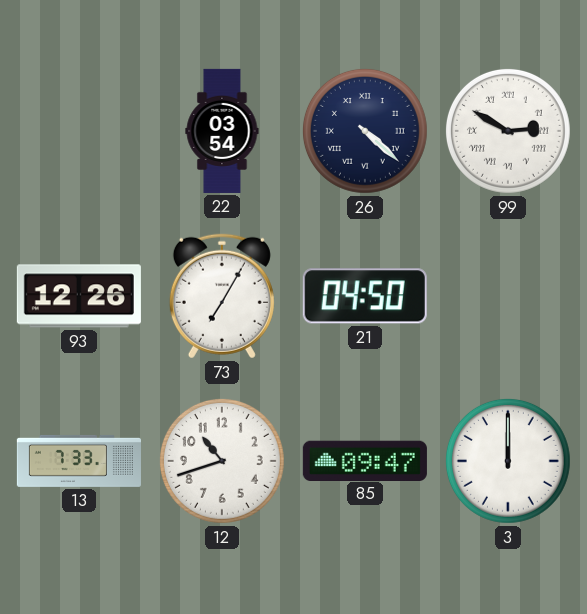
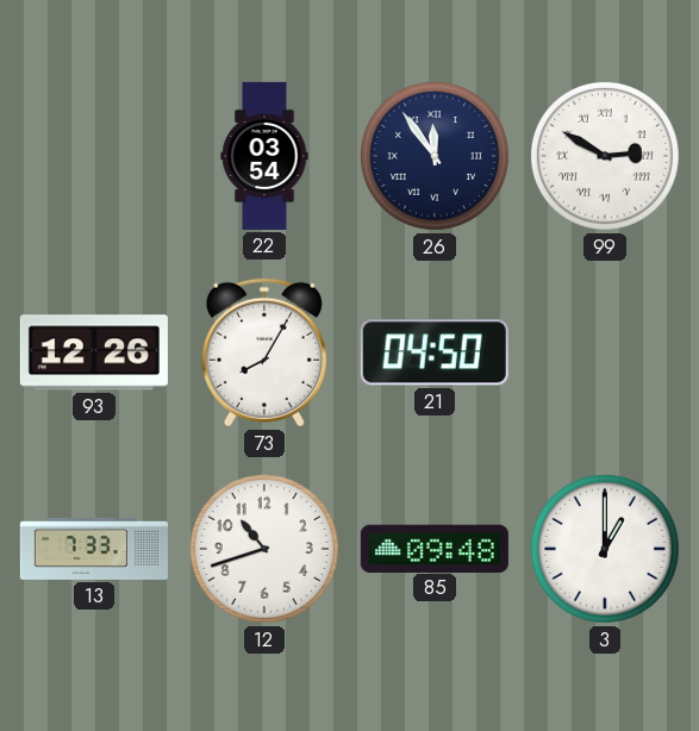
26: 4:22 -> 11:54
73: 7:05 -> 8:05
85: 09:47 -> 09:48
3: 12:00 -> 1:00
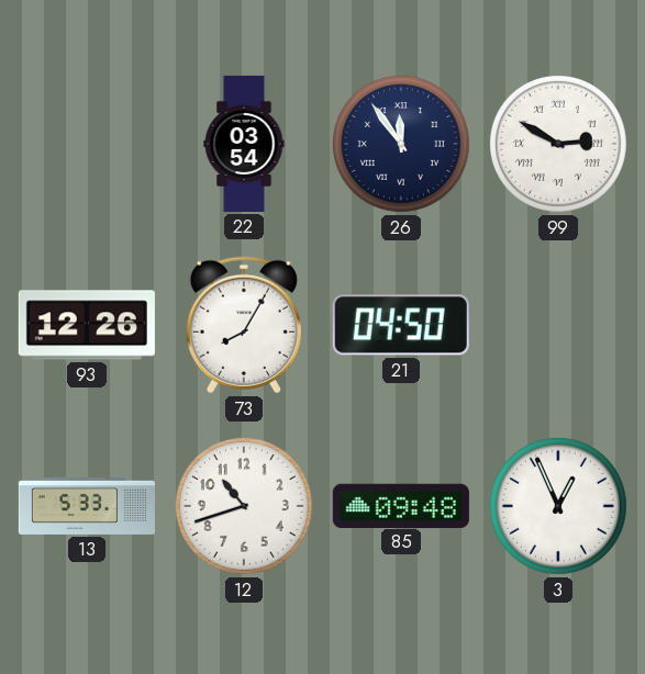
13: 7:33 -> 5:33
3: 1:00 -> 12:56
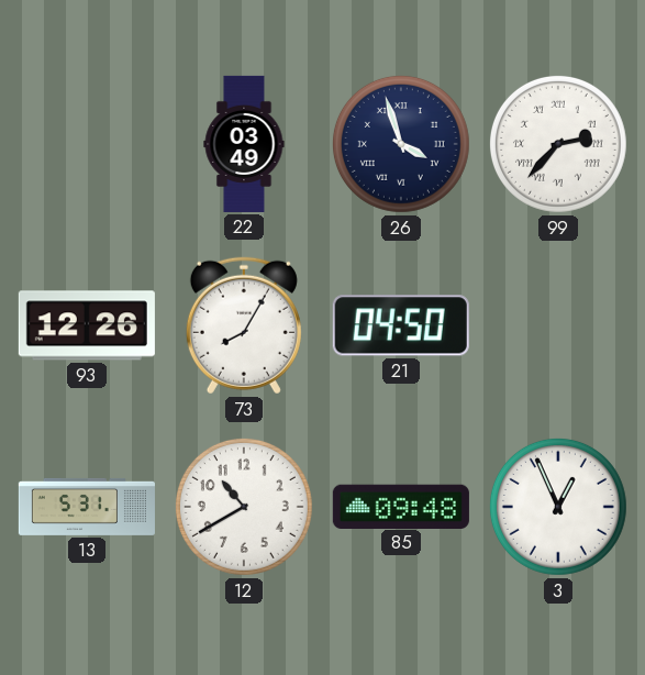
22: 03:54 -> 03:49
26: 11:54 -> 3:57
99: 2:50 -> 2:37
13: 5:33 -> 5:31
12: 10:42 -> 10:40
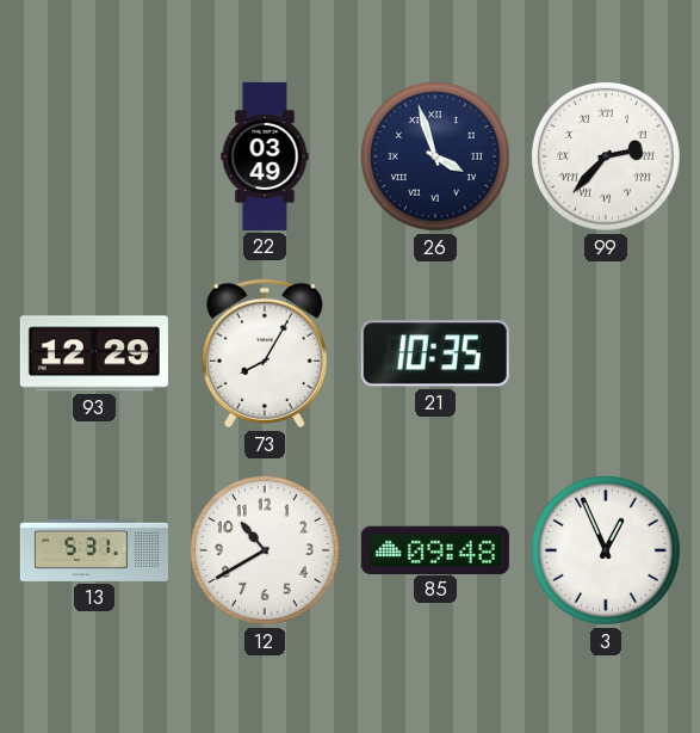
93: 12:26 -> 12:29
21: 04:50 -> 10:35
